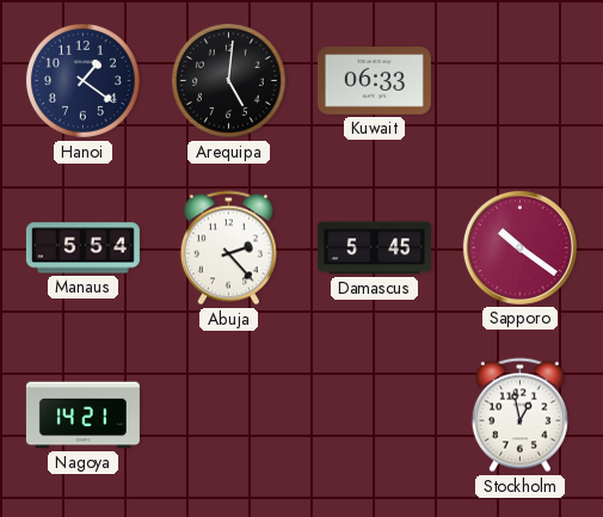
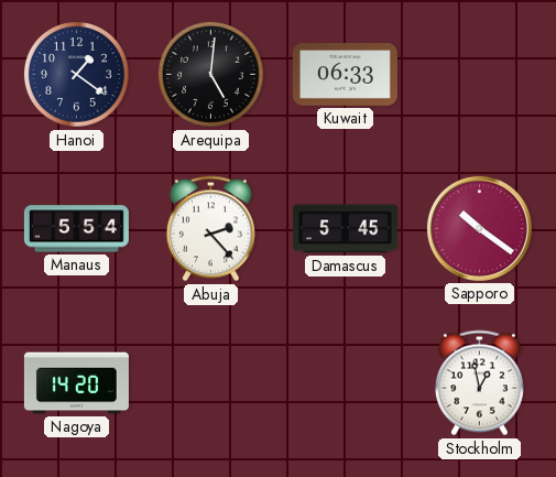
Nagoya: 14:21 -> 14:20
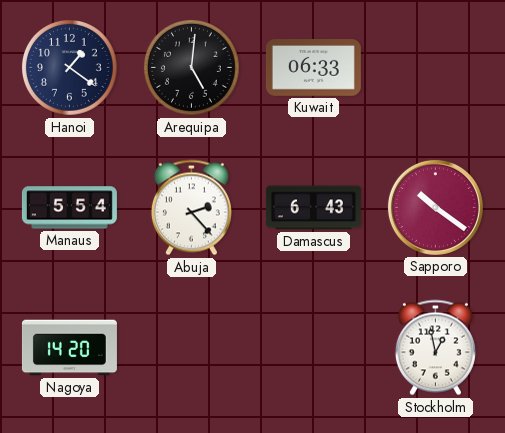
Damascus: 5:45 -> 6:43
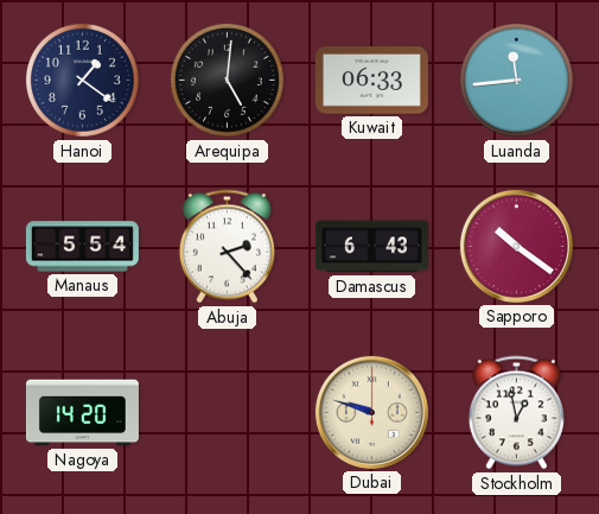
Luanda: none -> 11:44
Dubai: none -> 9:48
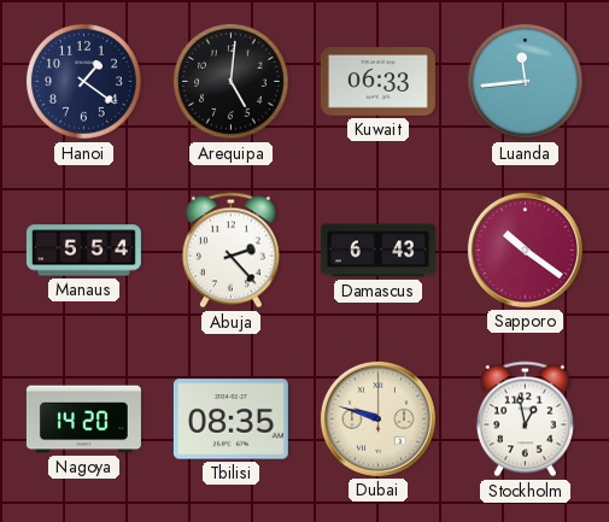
Tbilisi: none -> 08:35
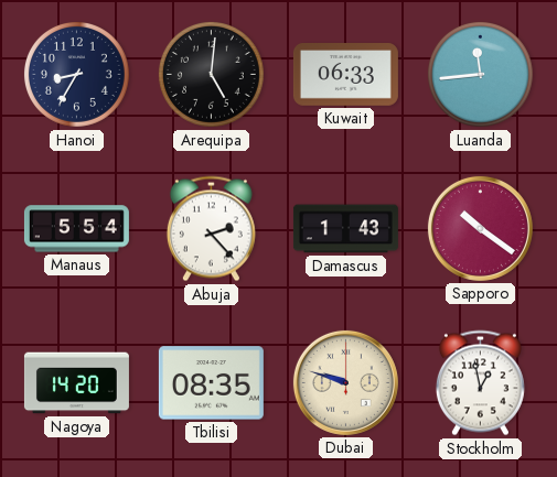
Hanoi: 1:21 -> 8:35
Damascus: 6:43 -> 1:43
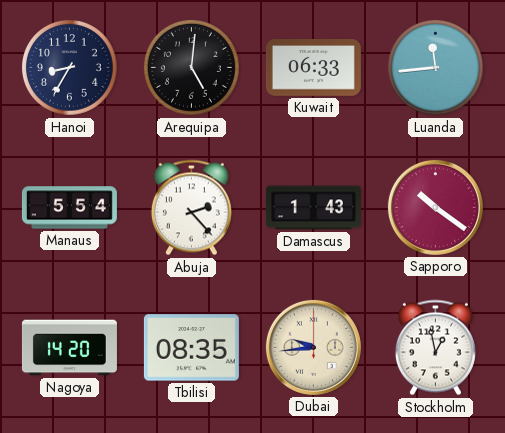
Dubai: 9:48 -> 9:44
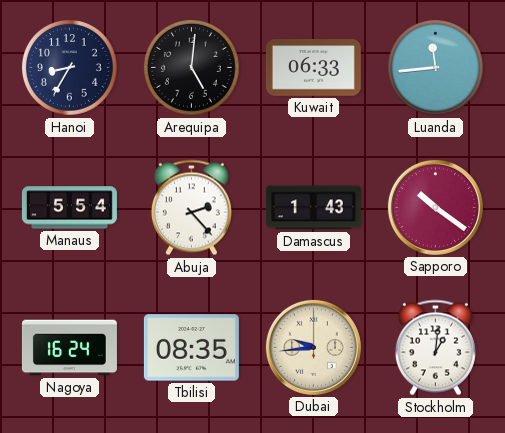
Nagoya: 14:20 -> 16:24
Stockholm: 12:58 -> 1:01
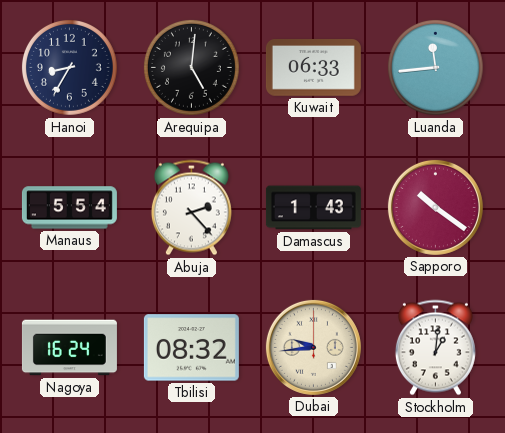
Tbilisi: 08:35 -> 08:32
